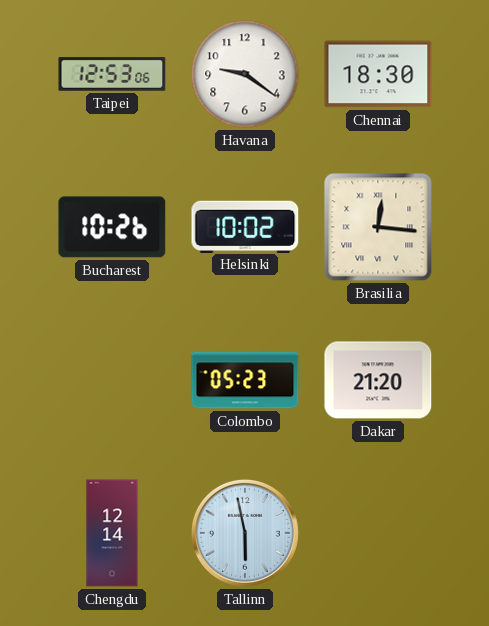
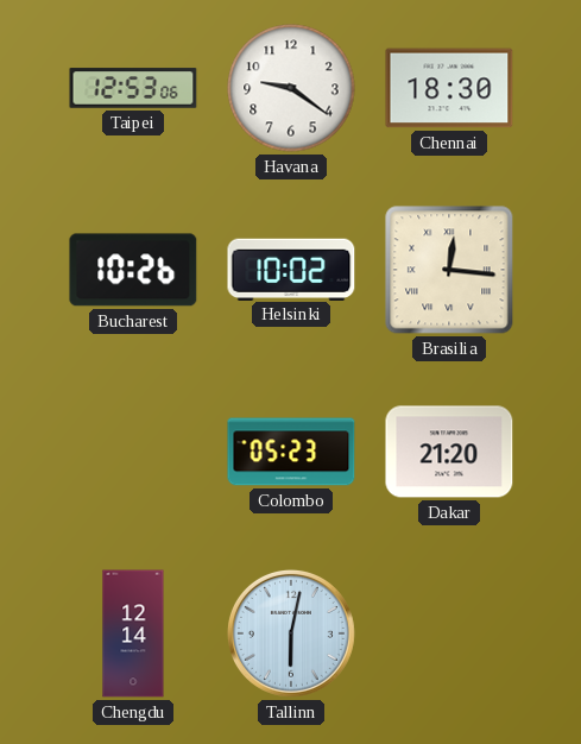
Tallinn: 5:58 -> 6:02
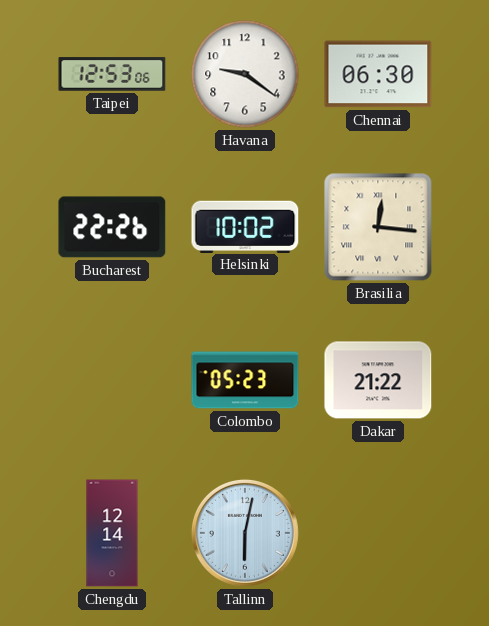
Chennai: 18:30 -> 06:30
Bucharest: 10:26 -> 22:26
Dakar: 21:20 -> 21:22
